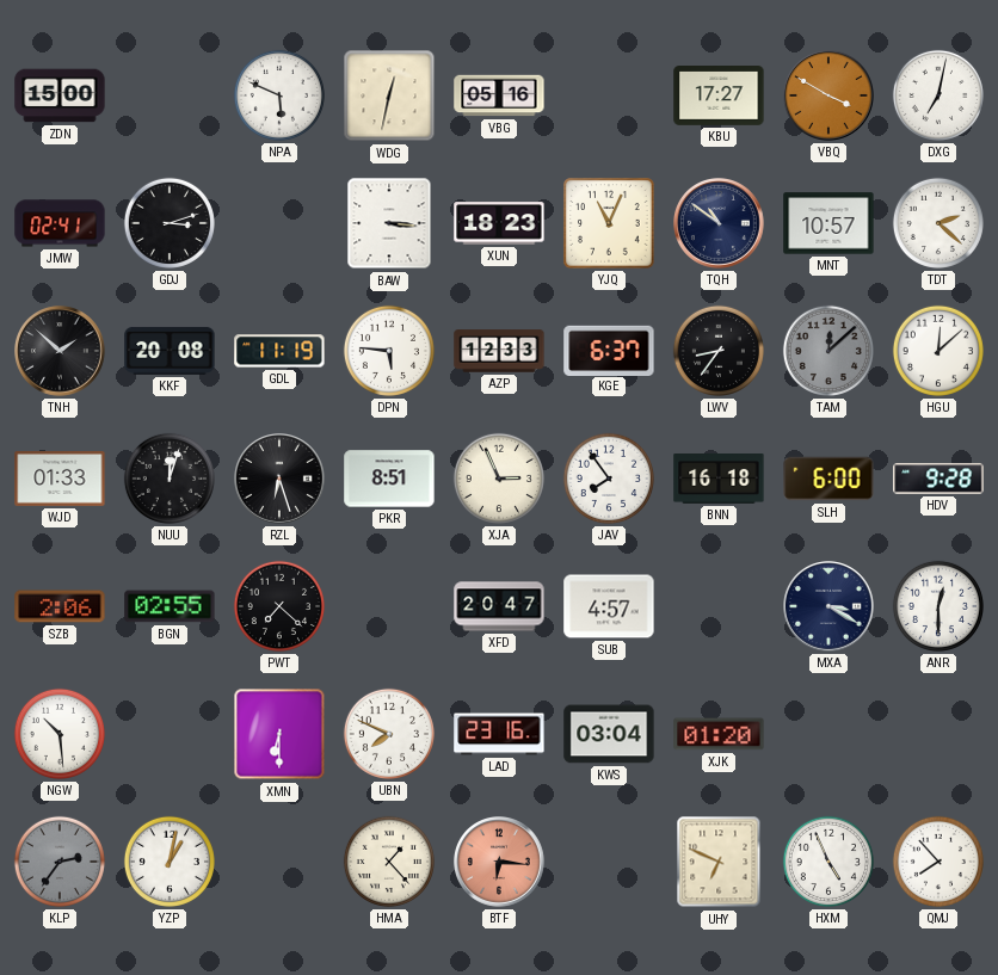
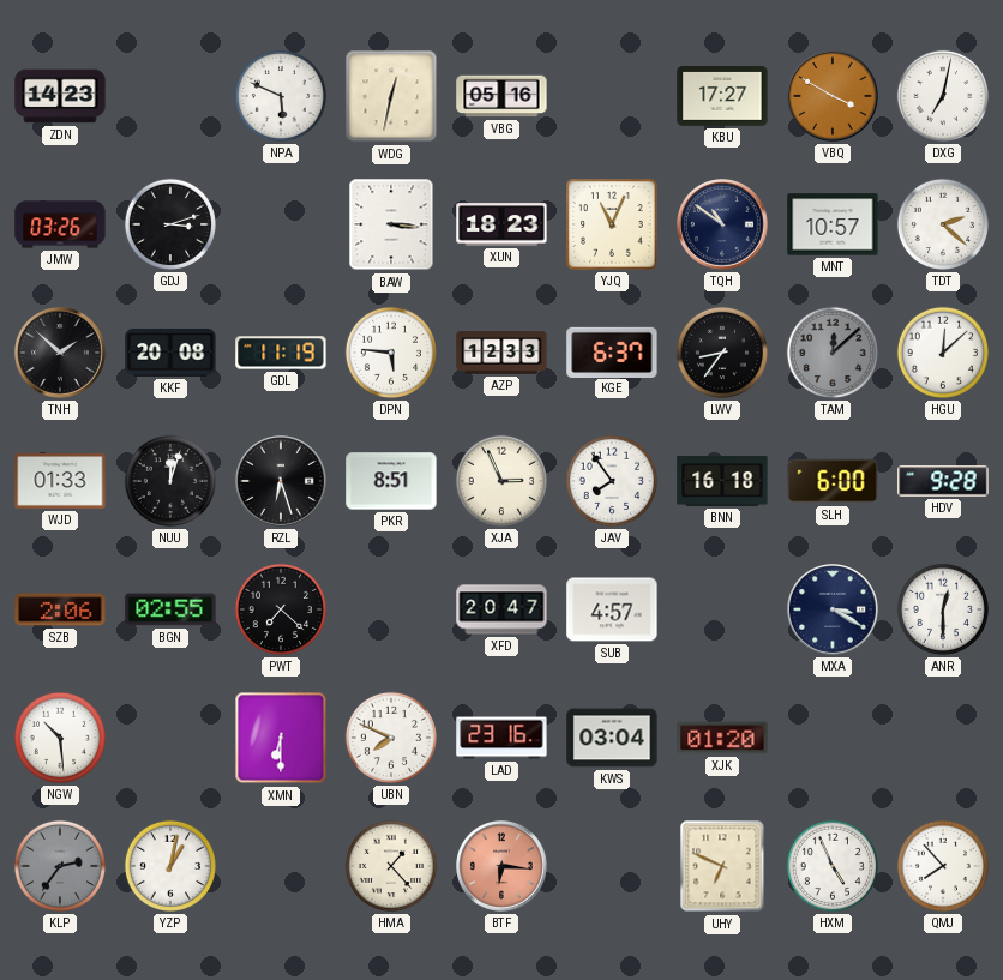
ZDN: 15:00 -> 14:23
JMW: 02:41 -> 03:26
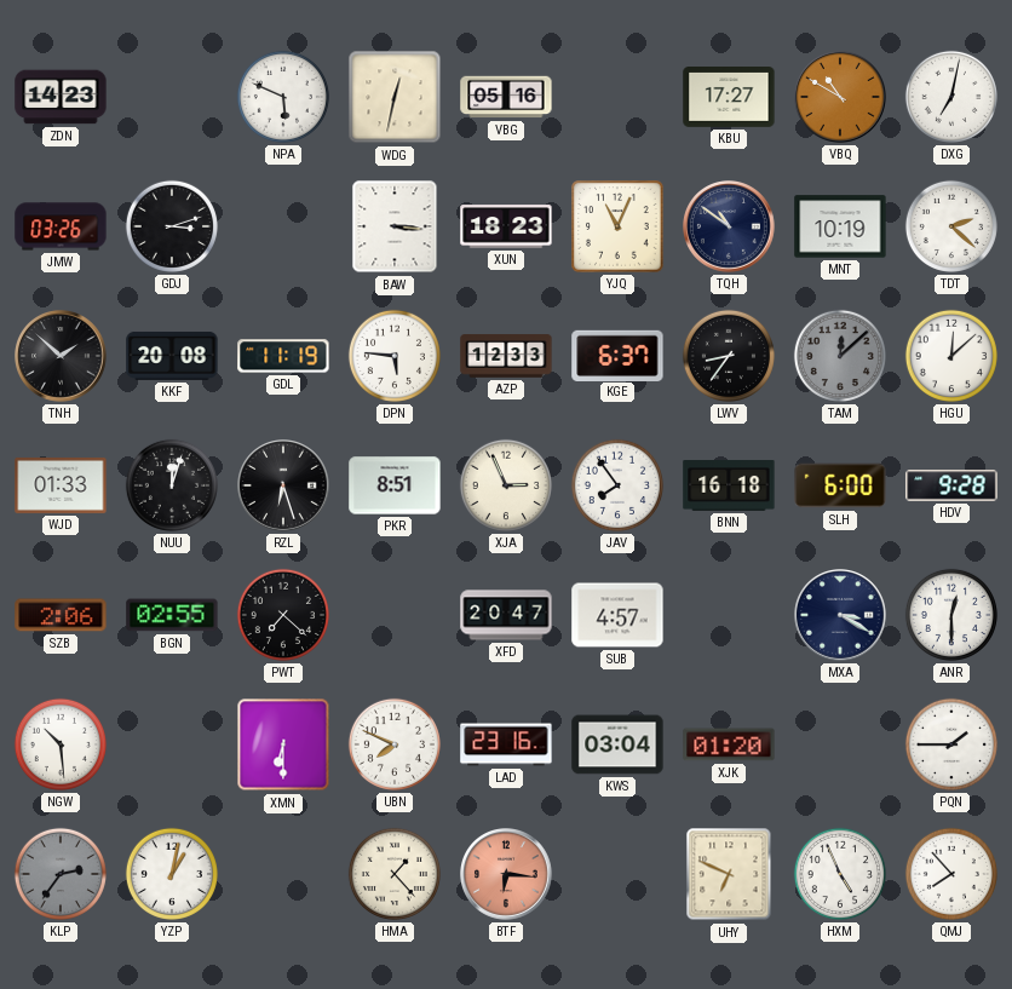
VBQ: 3:50 -> 10:50
MNT: 10:57 -> 10:19
PQN: none -> 1:45
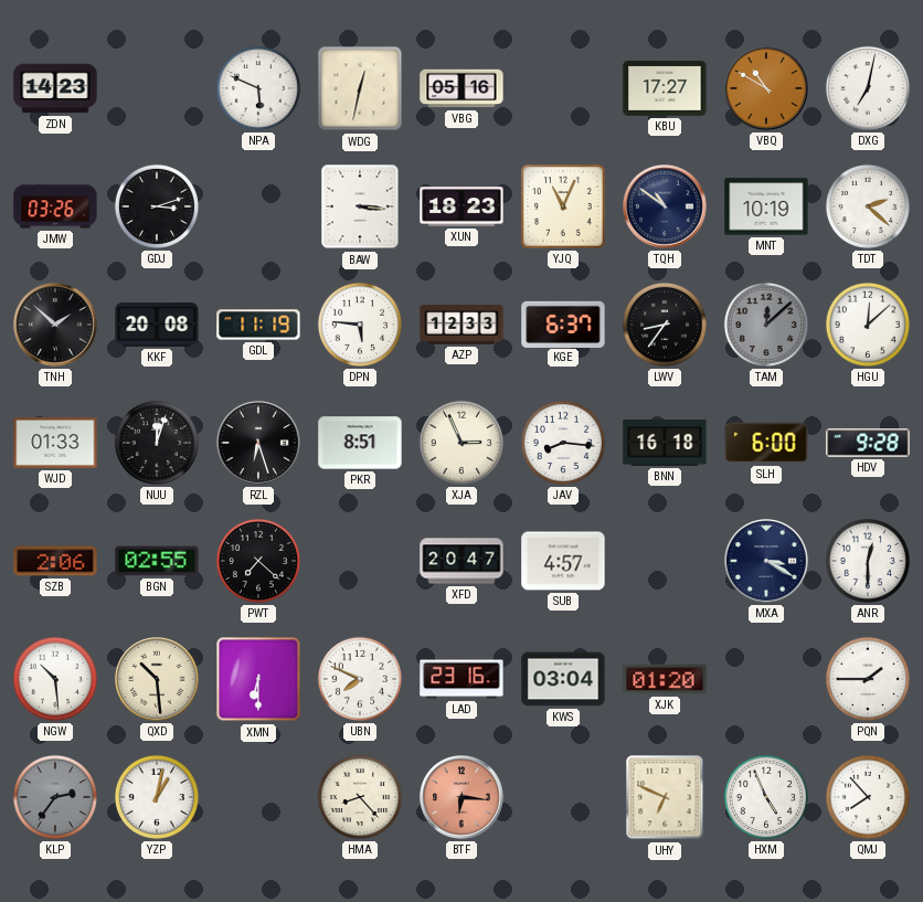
JAV: 7:54 -> 8:16
QXD: none -> 10:29
HMA: 1:23 -> 8:23
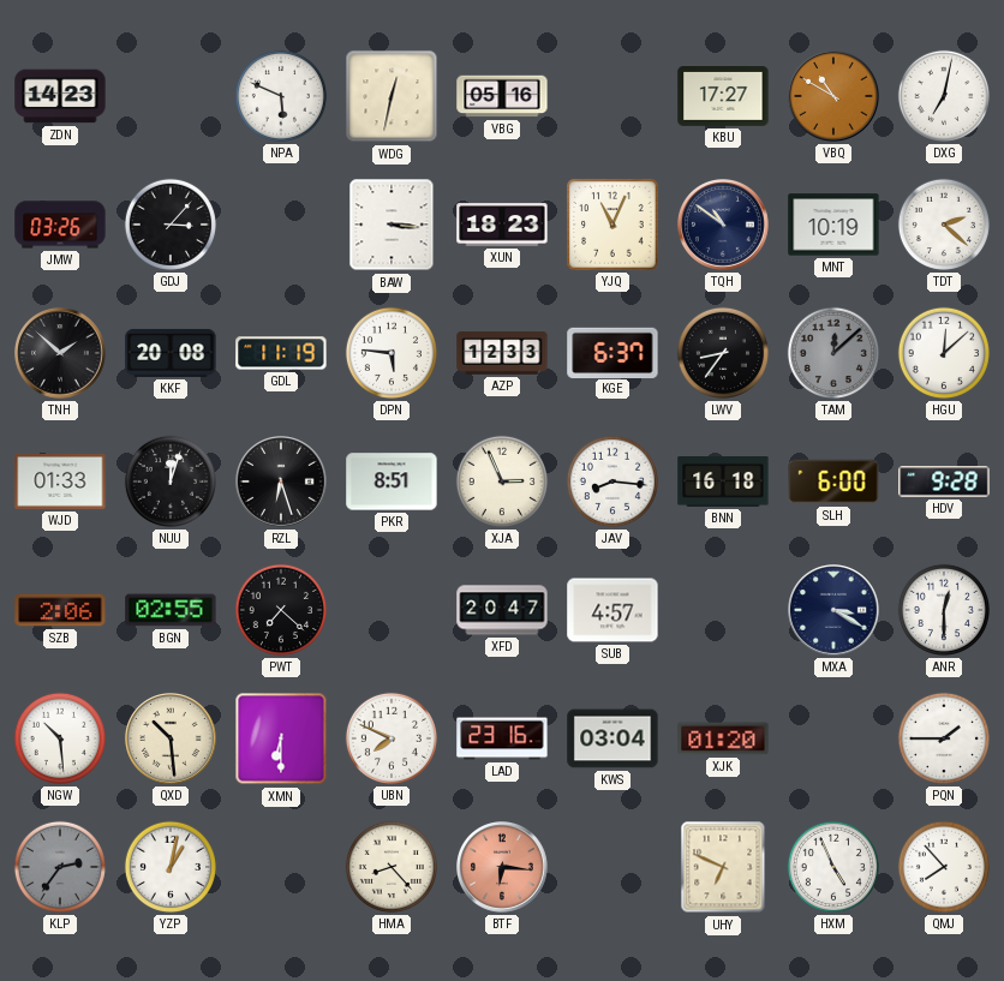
GDJ: 3:12 -> 3:07
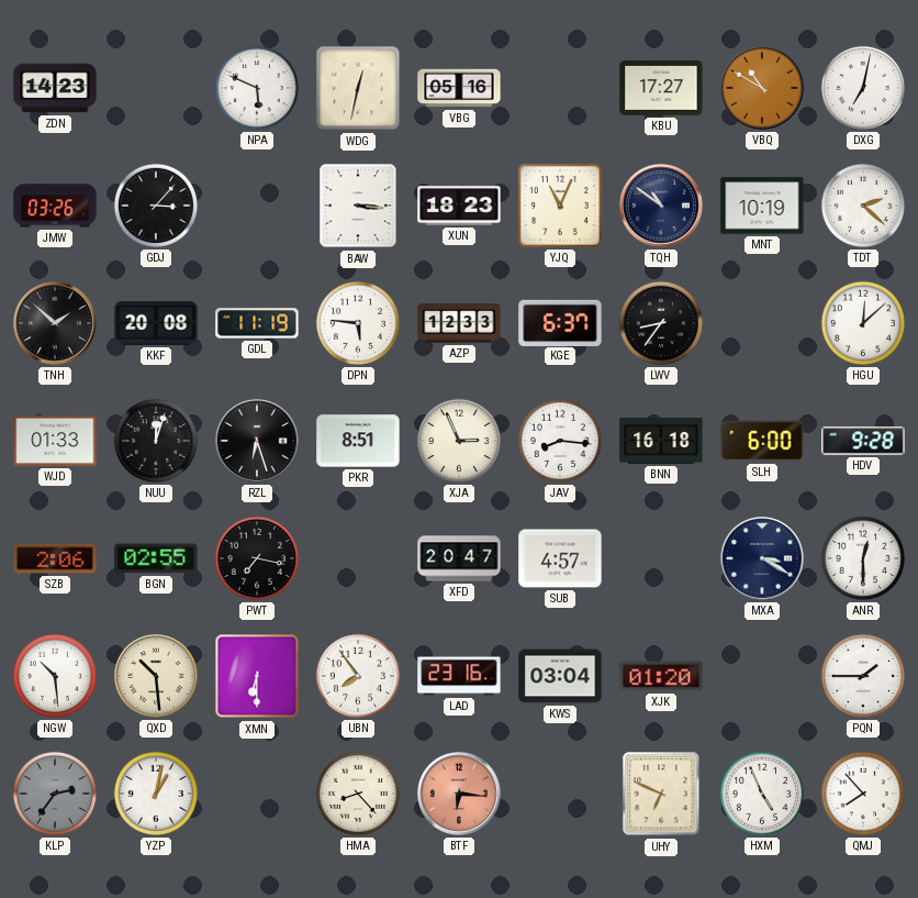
TAM: 12:08 -> none
PWT: 7:22 -> 7:17
UBN: 7:49 -> 7:54
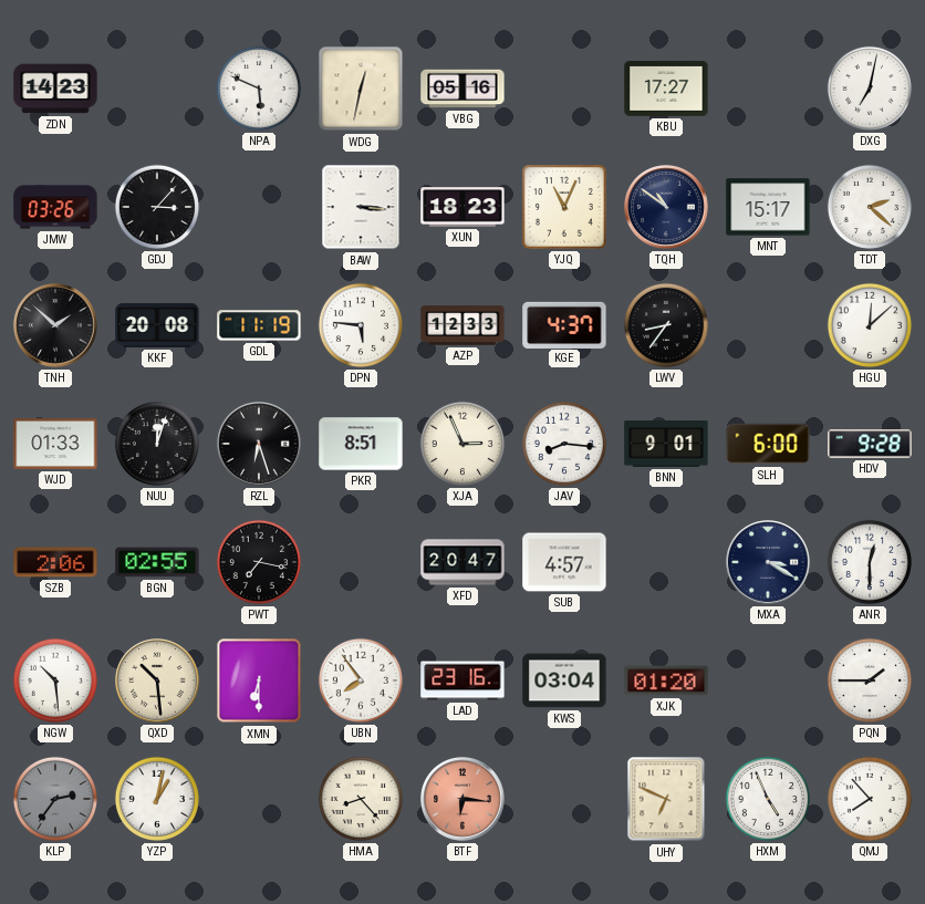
VBQ: 10:50 -> none
MNT: 10:19 -> 15:17
KGE: 6:37 -> 4:37
BNN: 16:18 -> 9:01
